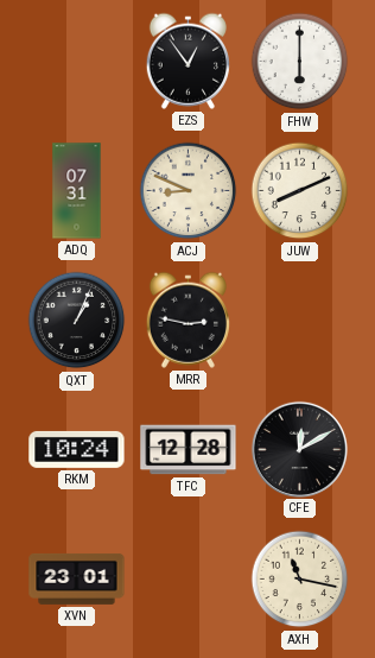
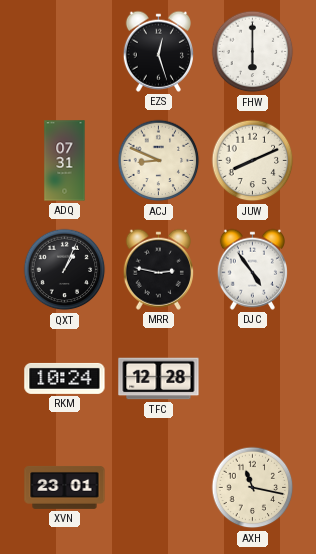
EZS: 12:54 -> 12:27
DJC: none -> 4:54
CFE: 12:10 -> none
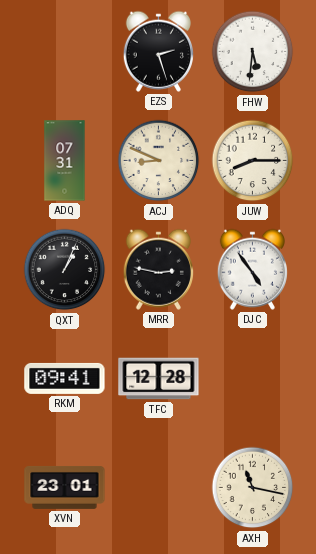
EZS: 12:27 -> 2:27
FHW: 6:00 -> 5:31
JUW: 8:11 -> 8:15
RKM: 10:24 -> 09:41
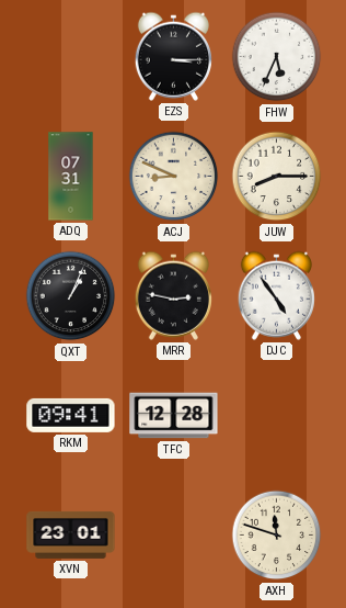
EZS: 2:27 -> 3:15
FHW: 5:31 -> 5:34
AXH: 11:17 -> 11:48
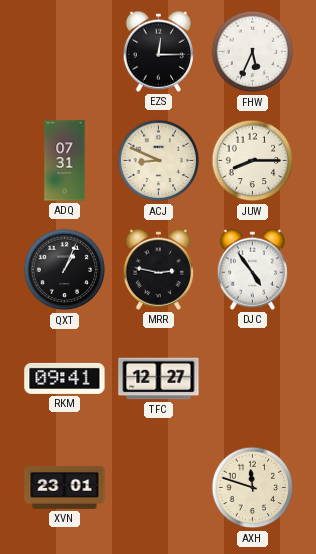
EZS: 3:15 -> 12:15
TFC: 12:28 -> 12:27
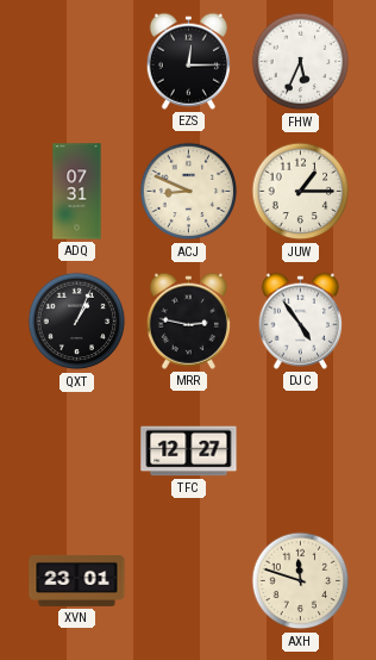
JUW: 8:15 -> 1:15
RKM: 09:41 -> none
